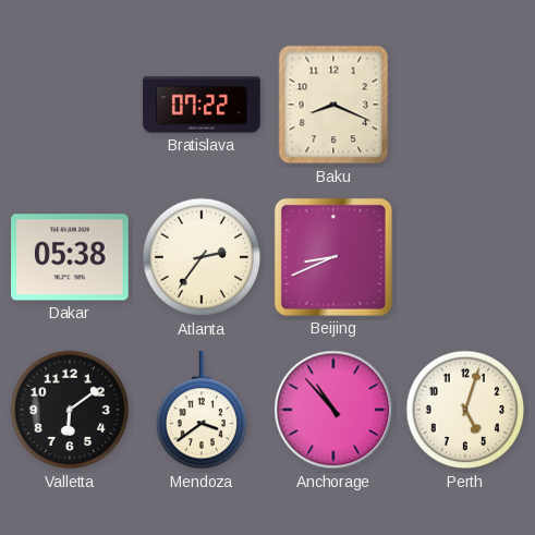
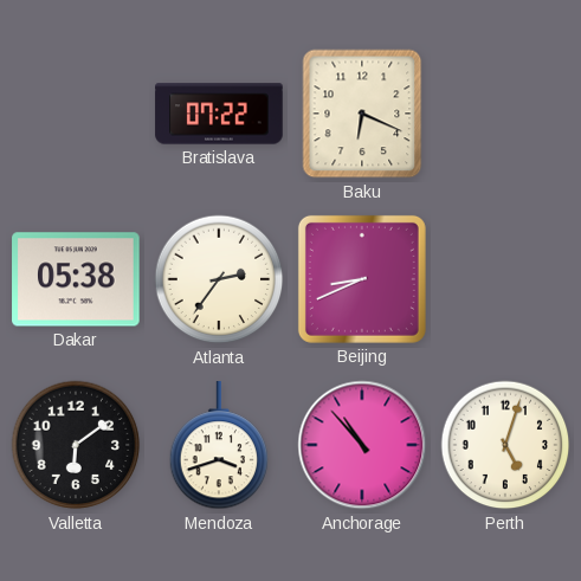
Baku: 8:19 -> 6:19
Mendoza: 3:39 -> 3:42
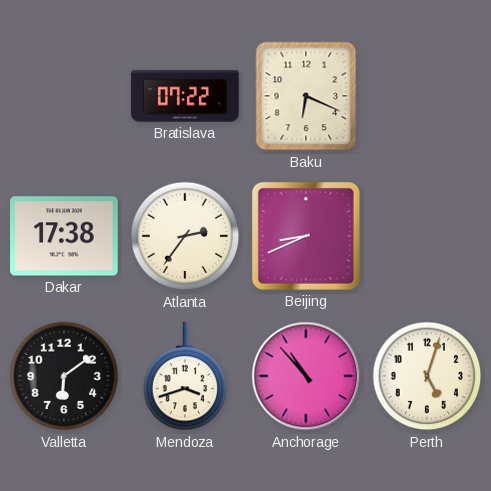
Dakar: 05:38 -> 17:38
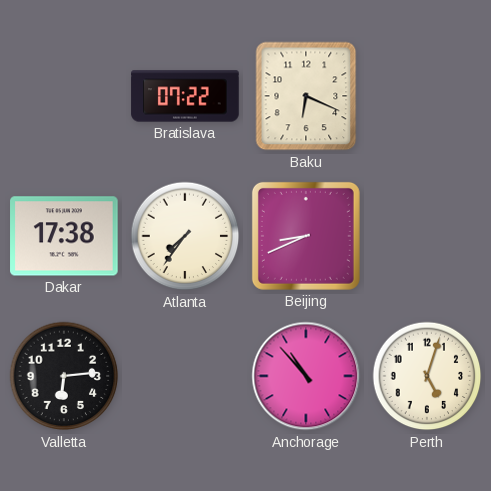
Atlanta: 2:36 -> 7:36
Valletta: 6:09 -> 6:14
Mendoza: 3:42 -> none
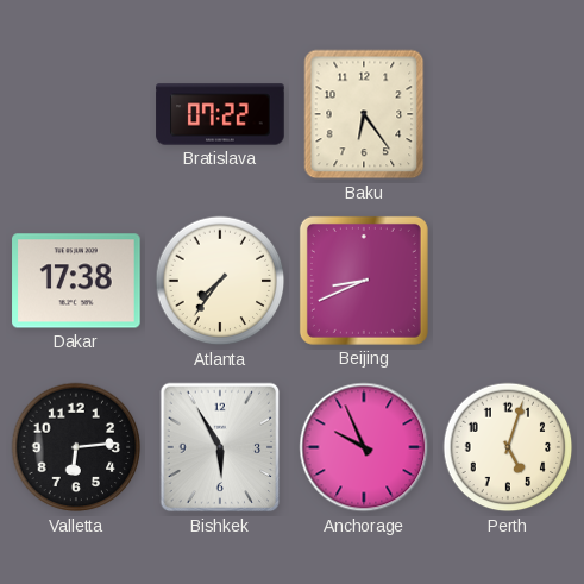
Baku: 6:19 -> 6:24
Bishkek: none -> 5:55
Anchorage: 10:53 -> 9:56
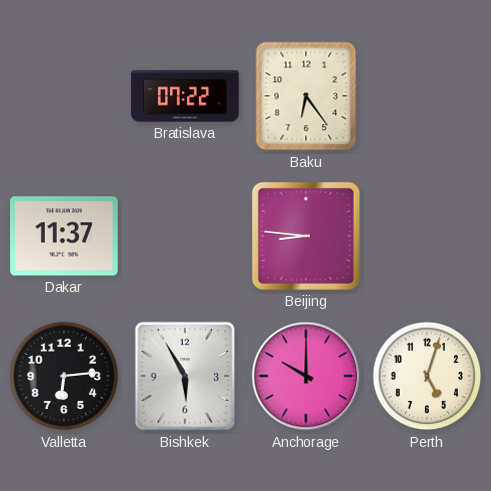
Dakar: 17:38 -> 11:37
Atlanta: 7:36 -> none
Beijing: 8:41 -> 8:46
Anchorage: 9:56 -> 10:00
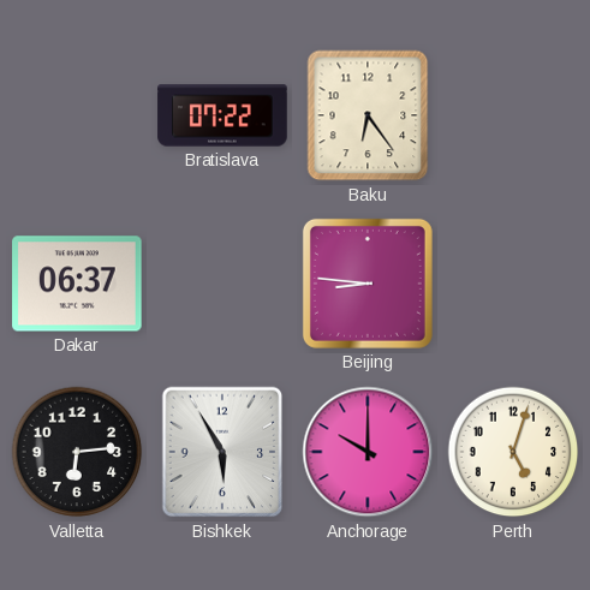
Dakar: 11:37 -> 06:37
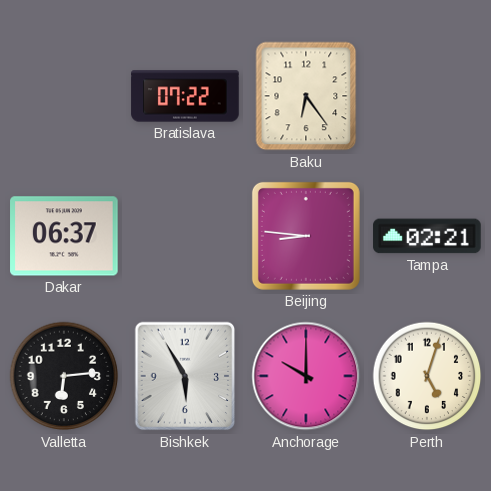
Tampa: none -> 02:21
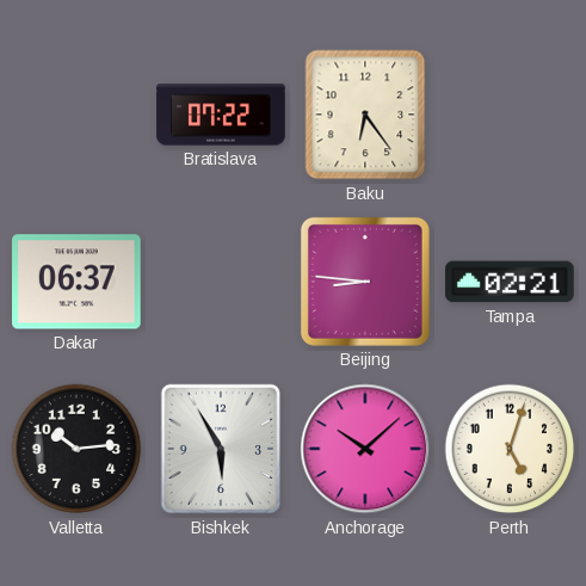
Valletta: 6:14 -> 10:14
Anchorage: 10:00 -> 10:08
